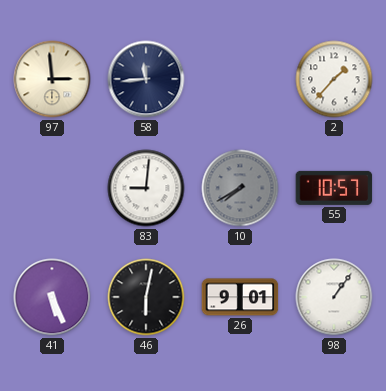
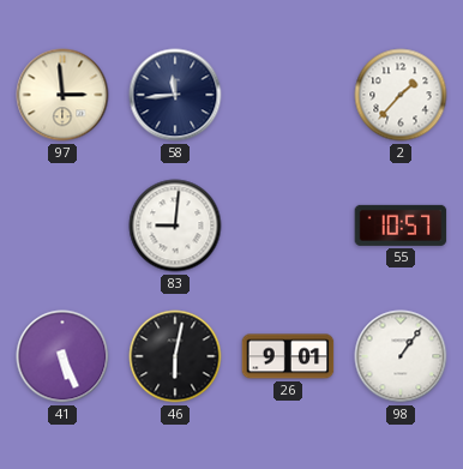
10: 7:40 -> none
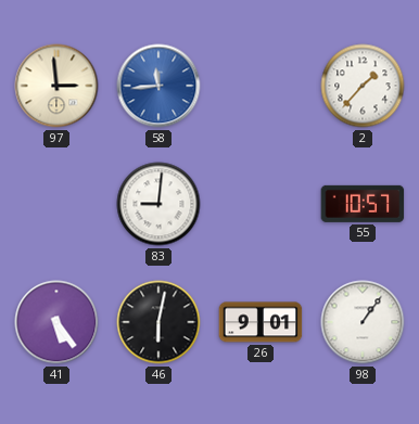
58 dial: navy -> blue
41: 5:26 -> 5:24
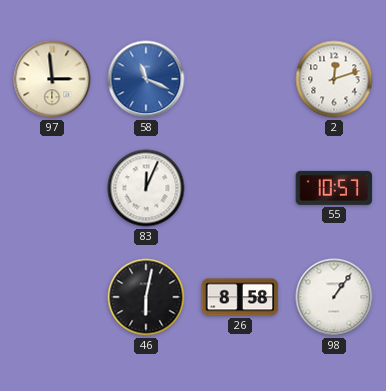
58: 11:44 -> 11:19
2: 1:37 -> 12:12
83: 9:01 -> 12:04
41: 5:24 -> none
26: 9:01 -> 8:58
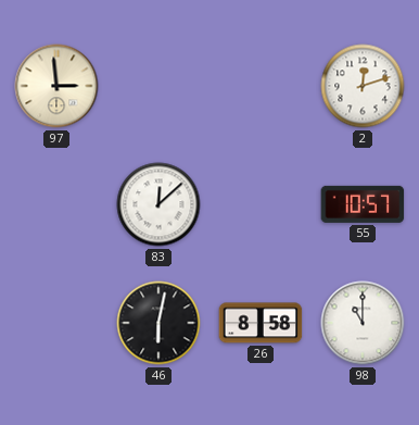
58: 11:19 -> none
83: 12:04 -> 12:08
98: 1:06 -> 11:00
